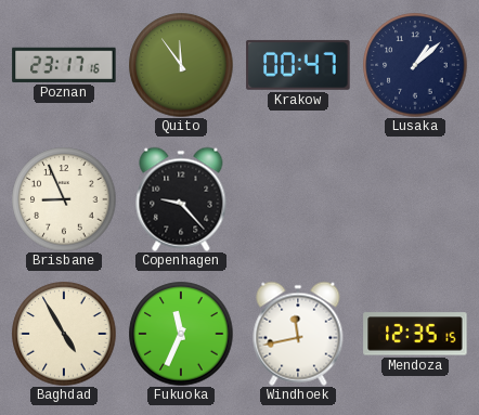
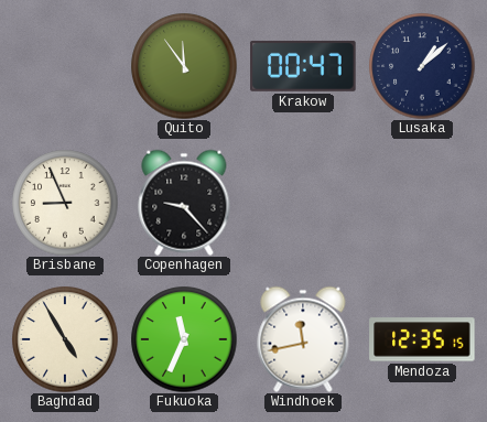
Poznan: 23:17 -> none
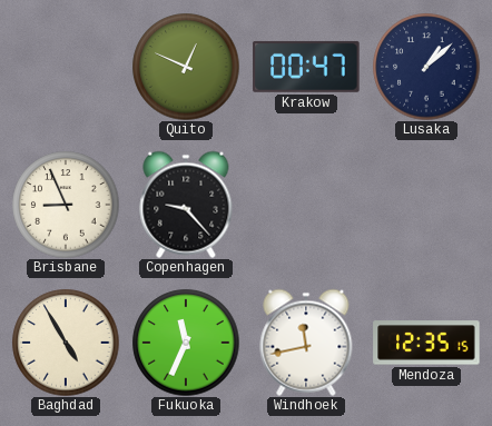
Quito: 11:54 -> 12:49
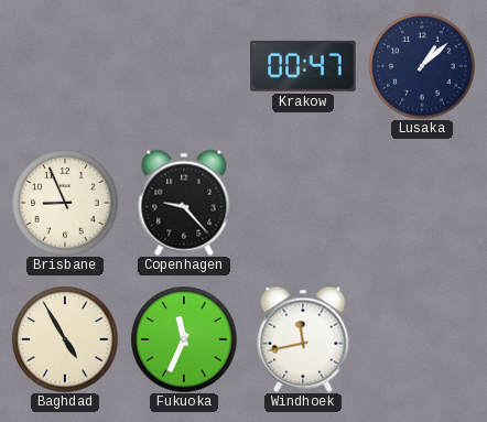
Quito: 12:49 -> none
Mendoza: 12:35 -> none
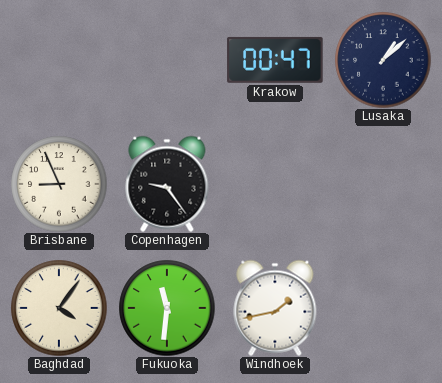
Copenhagen: 9:23 -> 9:24
Baghdad: 4:55 -> 4:06
Fukuoka: 11:34 -> 11:31
Windhoek: 11:43 -> 1:43
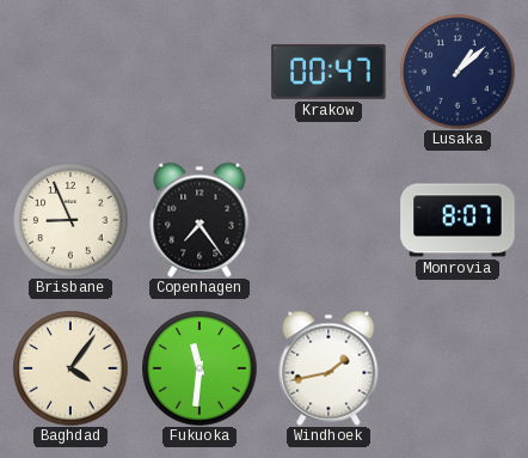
Copenhagen: 9:24 -> 7:24
Monrovia: none -> 8:07
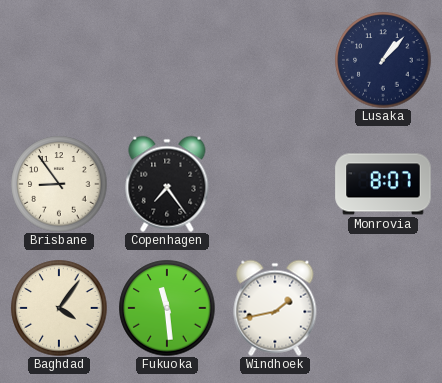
Krakow: 00:47 -> none
Lusaka: 1:08 -> 1:07
Brisbane: 8:56 -> 8:54
Fukuoka: 11:31 -> 11:29
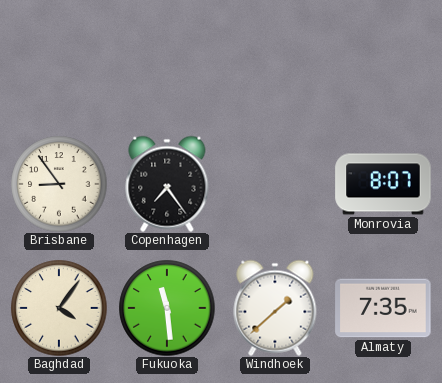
Lusaka: 1:07 -> none
Windhoek: 1:43 -> 1:38
Almaty: none -> 7:35
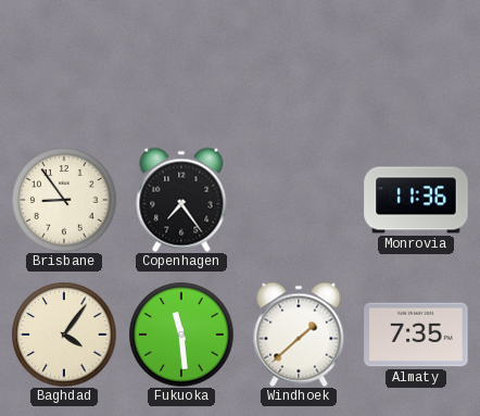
Monrovia: 8:07 -> 11:36
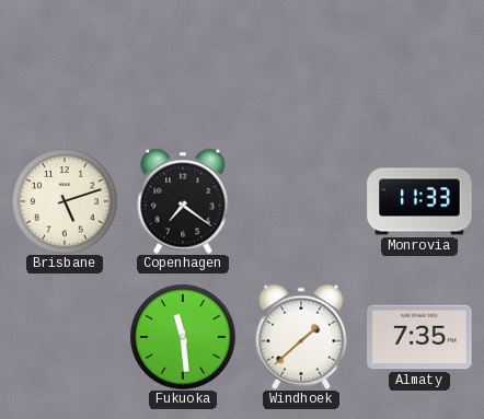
Brisbane: 8:54 -> 5:12
Copenhagen: 7:24 -> 7:21
Monrovia: 11:36 -> 11:33
Baghdad: 4:06 -> none
